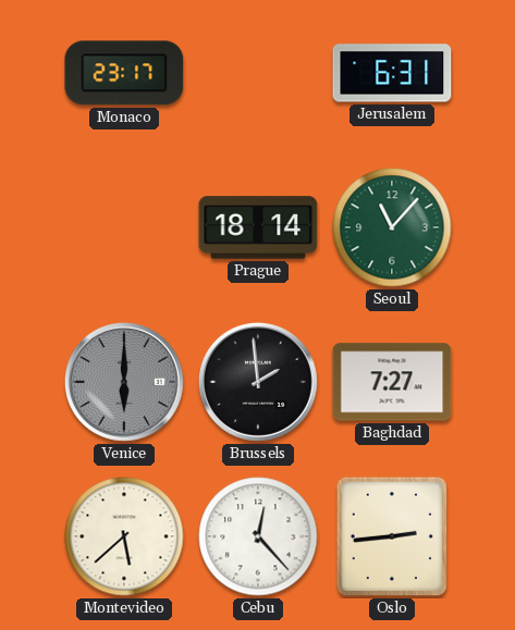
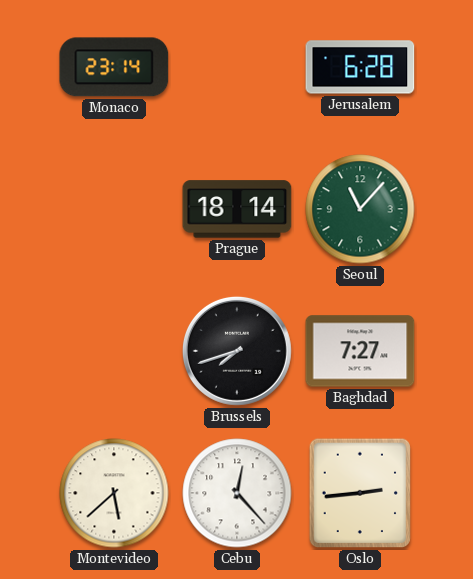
Monaco: 23:17 -> 23:14
Jerusalem: 6:31 -> 6:28
Venice: 6:00 -> none
Brussels: 1:59 -> 7:42
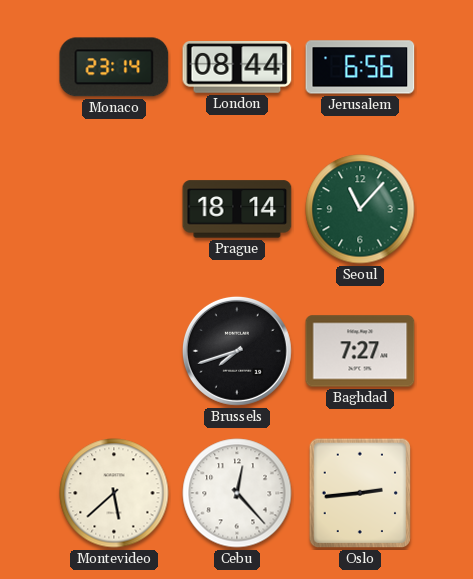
London: none -> 08:44
Jerusalem: 6:28 -> 6:56
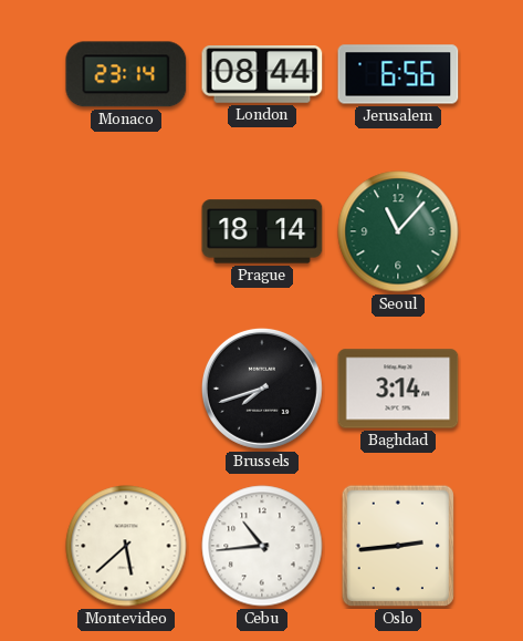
Baghdad: 7:27 -> 3:14
Cebu: 12:23 -> 10:44
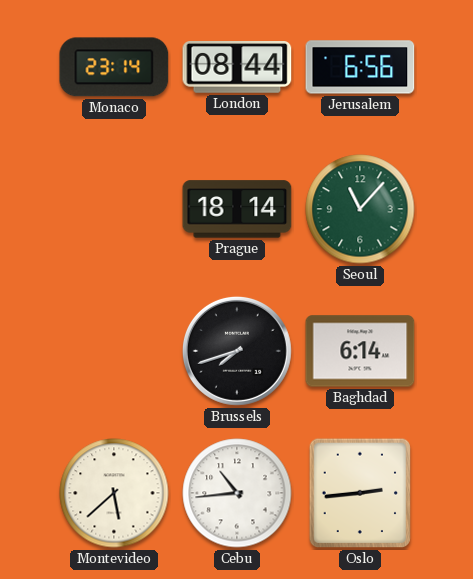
Baghdad: 3:14 -> 6:14
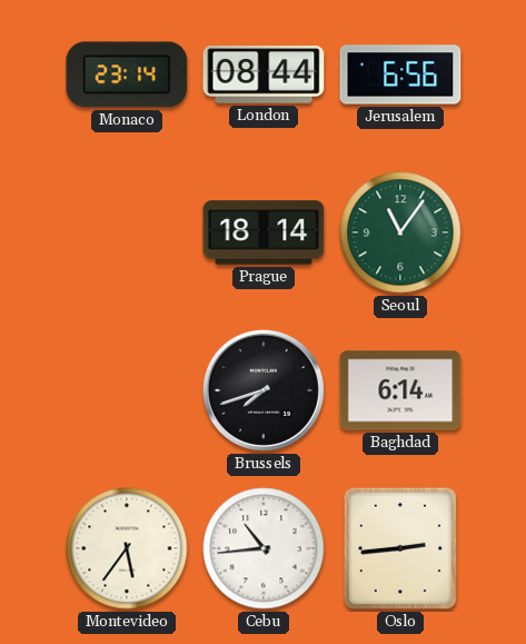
Seoul: 11:07 -> 11:06
Montevideo: 5:38 -> 5:36
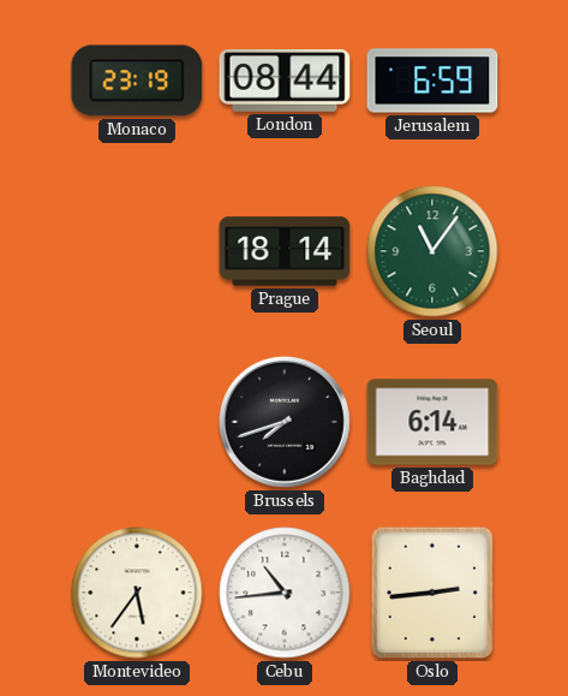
Monaco: 23:14 -> 23:19
Jerusalem: 6:56 -> 6:59
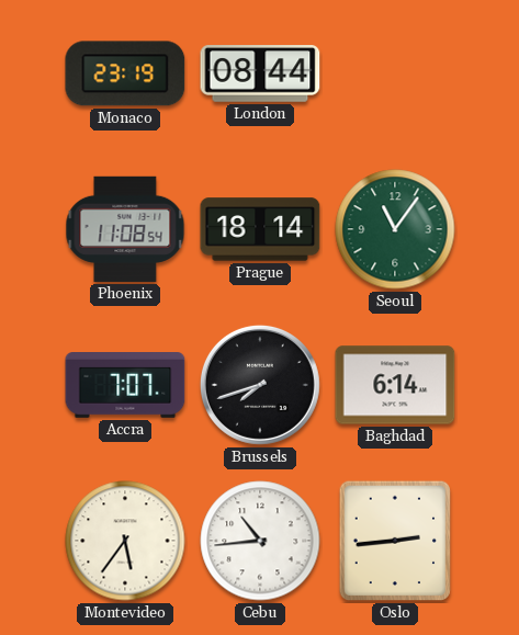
Jerusalem: 6:59 -> none
Phoenix: none -> 11:08
Accra: none -> 7:07
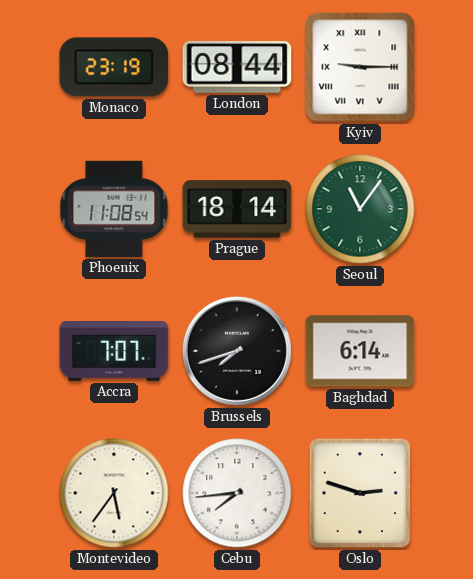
Kyiv: none -> 9:15
Cebu: 10:44 -> 7:44
Oslo: 2:44 -> 2:48
